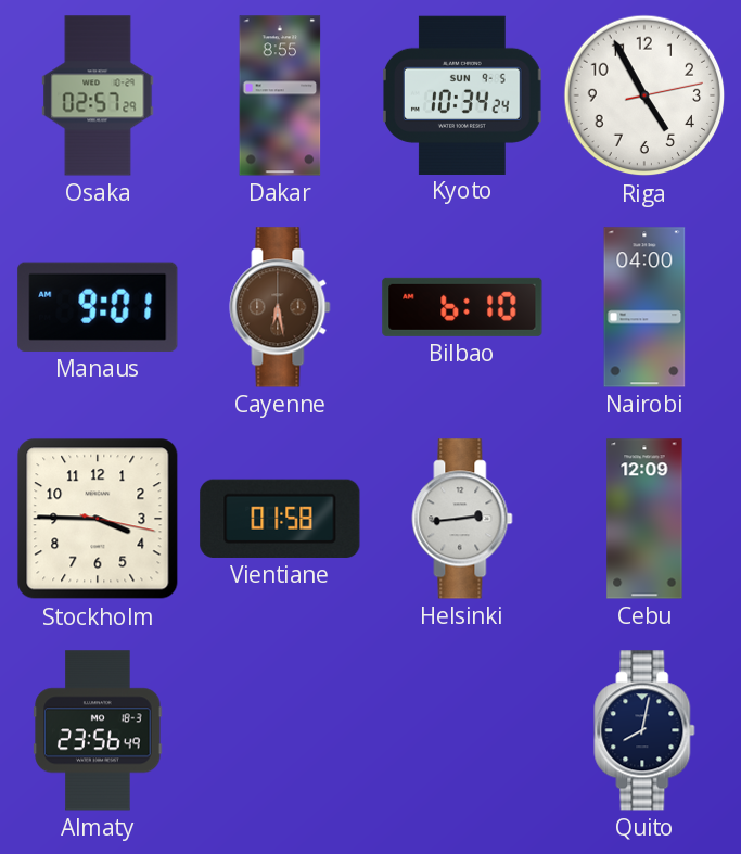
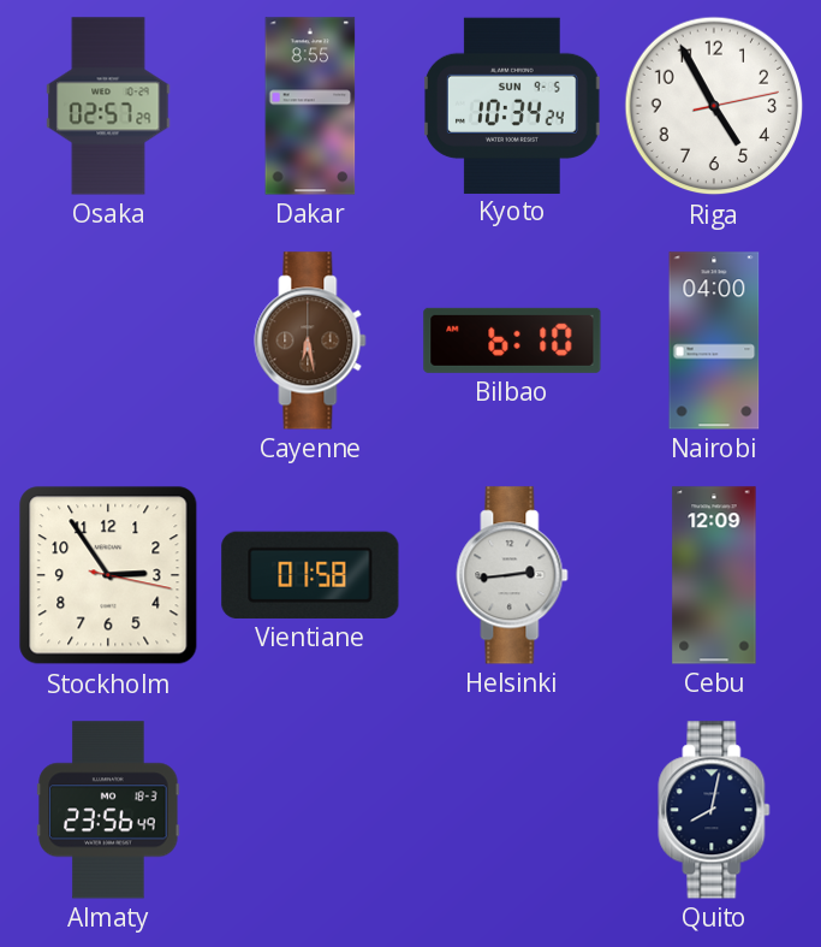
Manaus: 9:01 -> none
Stockholm: 3:45 -> 2:54
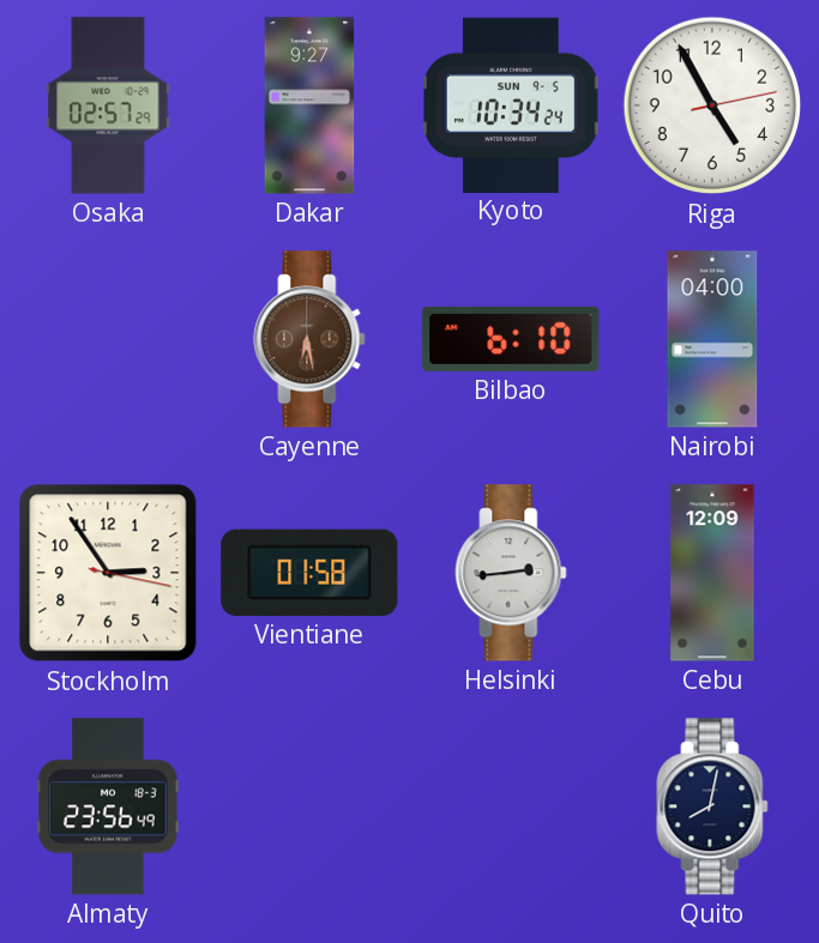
Dakar: 8:55 -> 9:27
